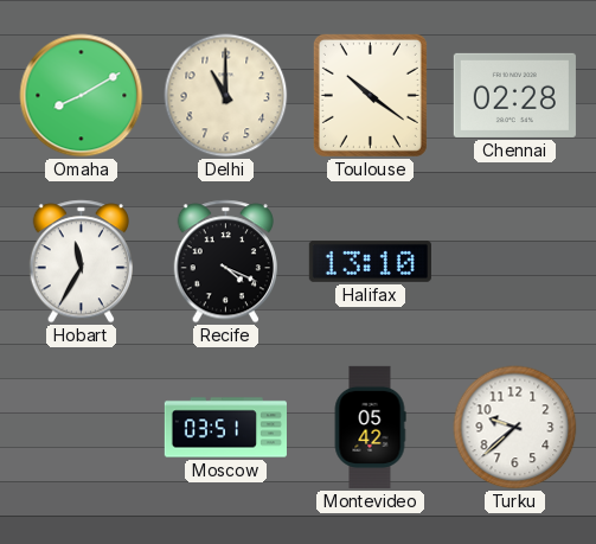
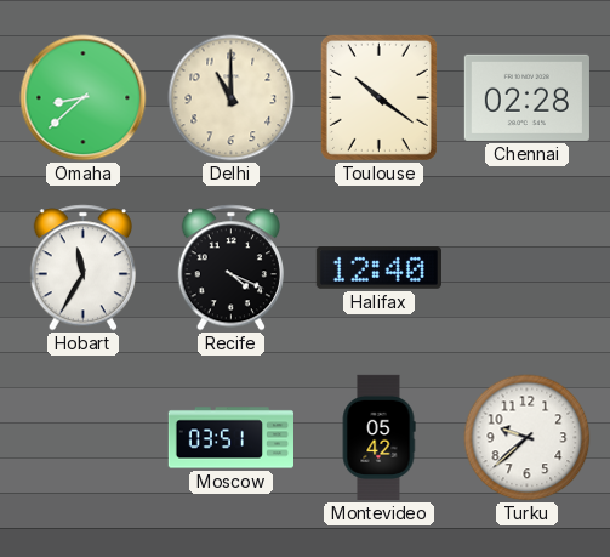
Omaha: 8:10 -> 8:38
Halifax: 13:10 -> 12:40
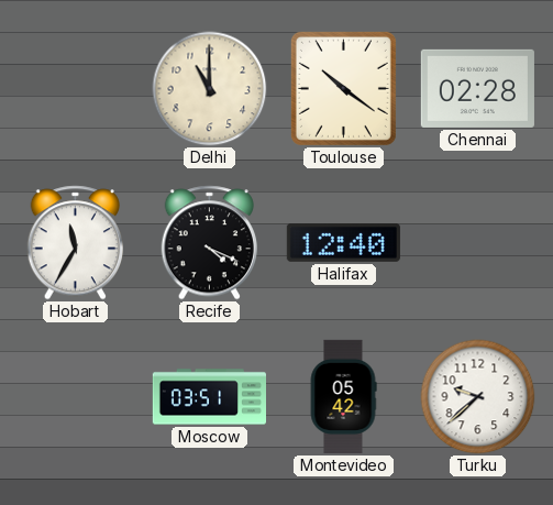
Omaha: 8:38 -> none
